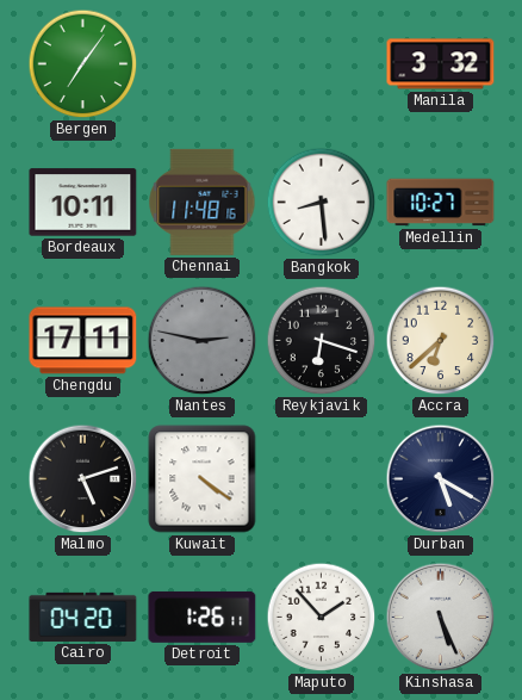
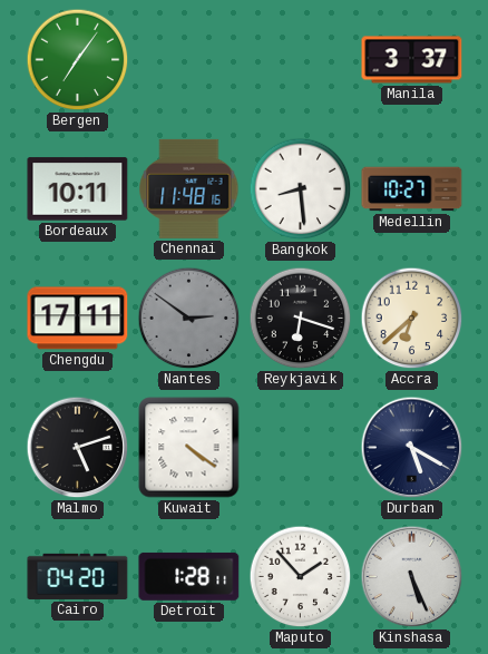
Manila: 3:32 -> 3:37
Nantes: 2:47 -> 2:51
Detroit: 1:26 -> 1:28
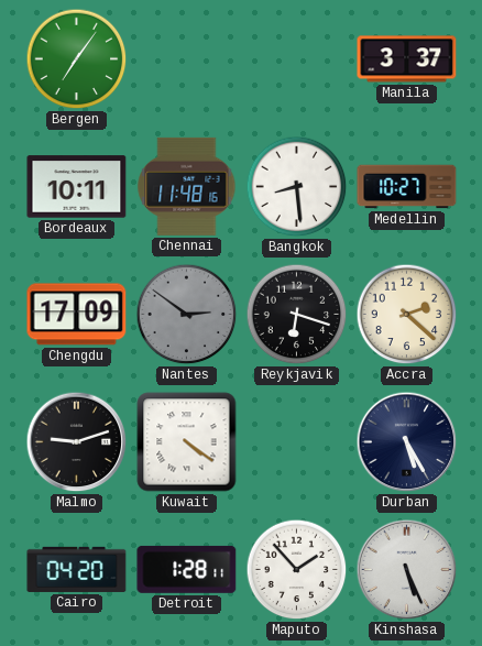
Chengdu: 17:11 -> 17:09
Accra: 6:38 -> 2:22
Malmo: 5:12 -> 9:12
Durban: 5:20 -> 5:25
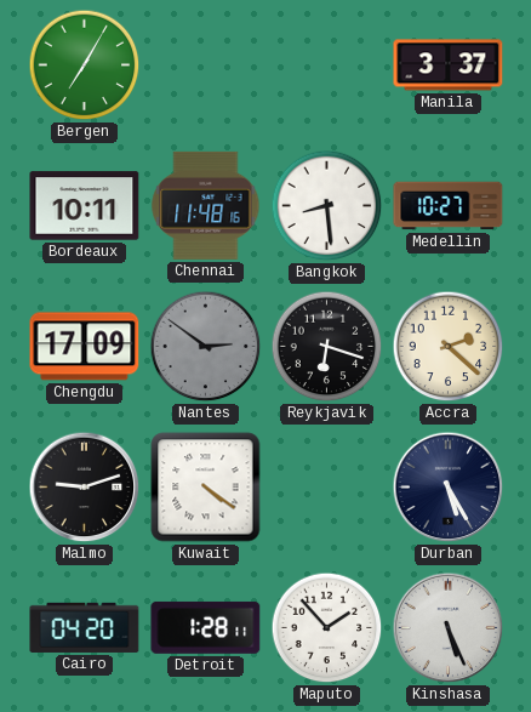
Bergen: 7:06 -> 7:05
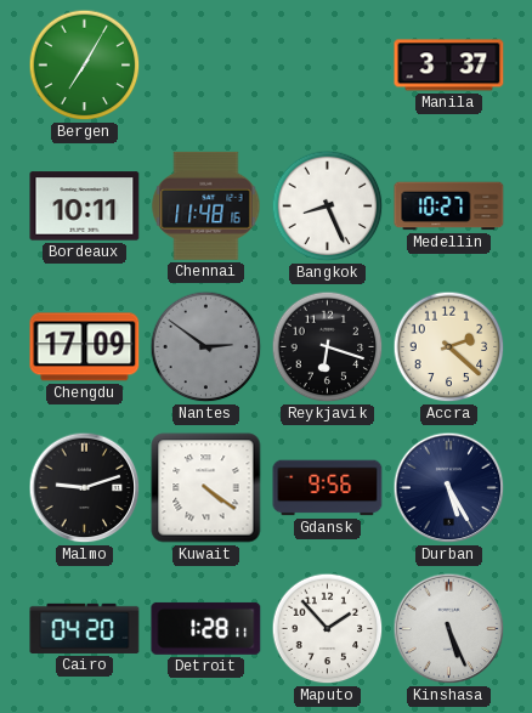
Bangkok: 8:29 -> 8:26
Gdansk: none -> 9:56
